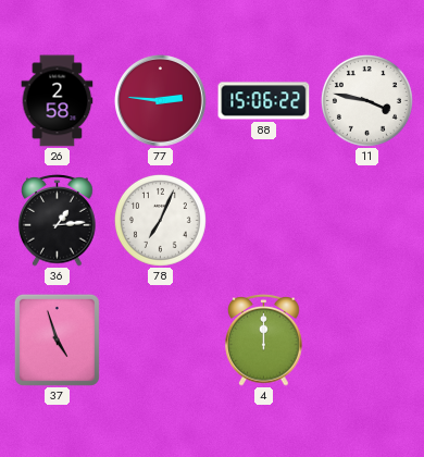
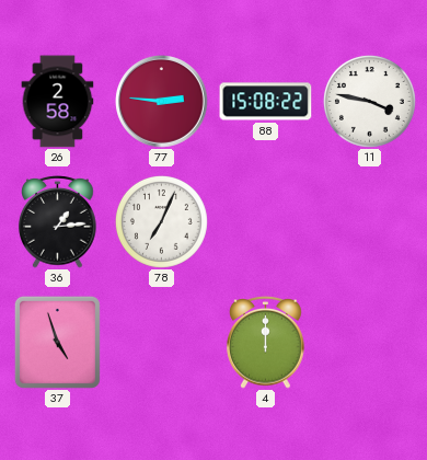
88: 15:06 -> 15:08
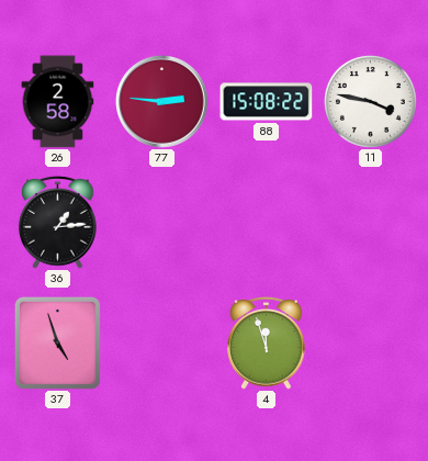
78: 7:04 -> none
4: 12:00 -> 11:57
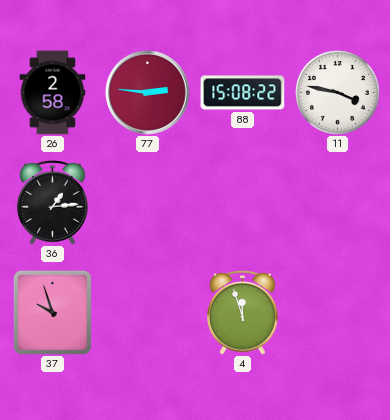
37: 4:57 -> 9:57
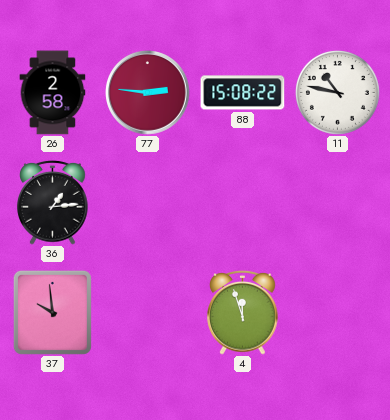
11: 3:47 -> 10:47
37: 9:57 -> 9:59
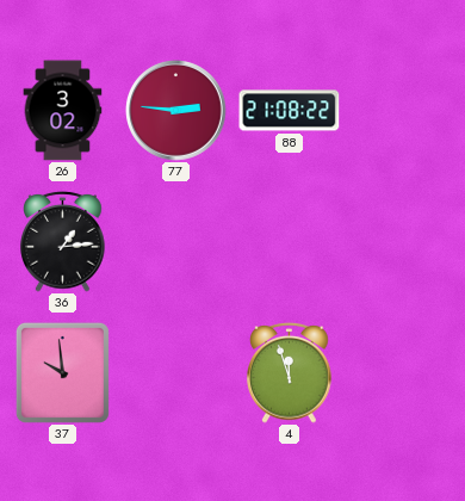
26: 2:58 -> 3:02
88: 15:08 -> 21:08
11: 10:47 -> none
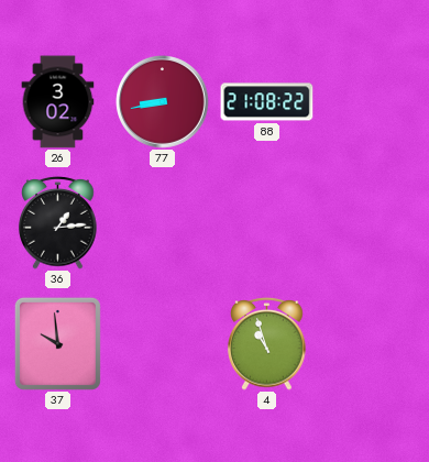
77: 2:46 -> 8:43
4: 11:57 -> 10:57
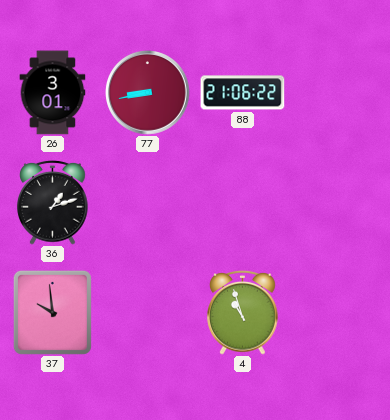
26: 3:02 -> 3:01
88: 21:08 -> 21:06
36: 1:14 -> 1:12
